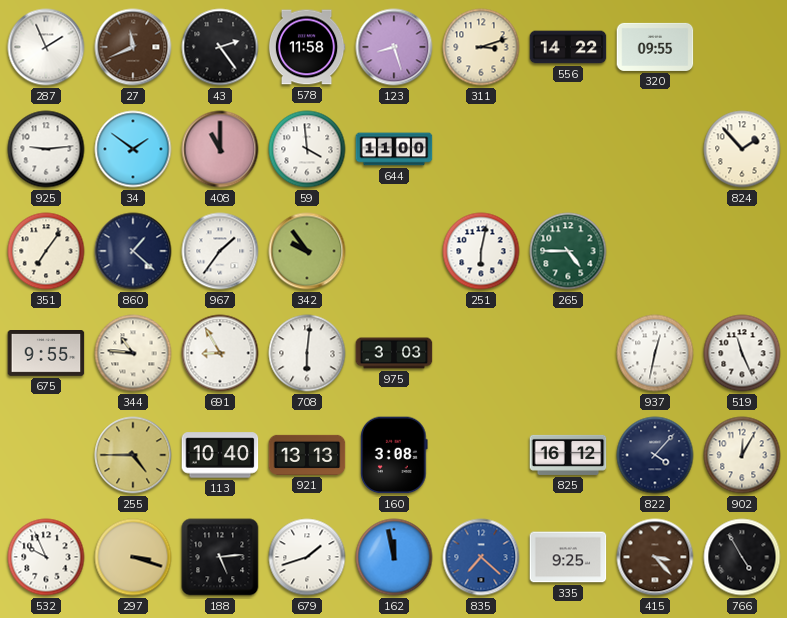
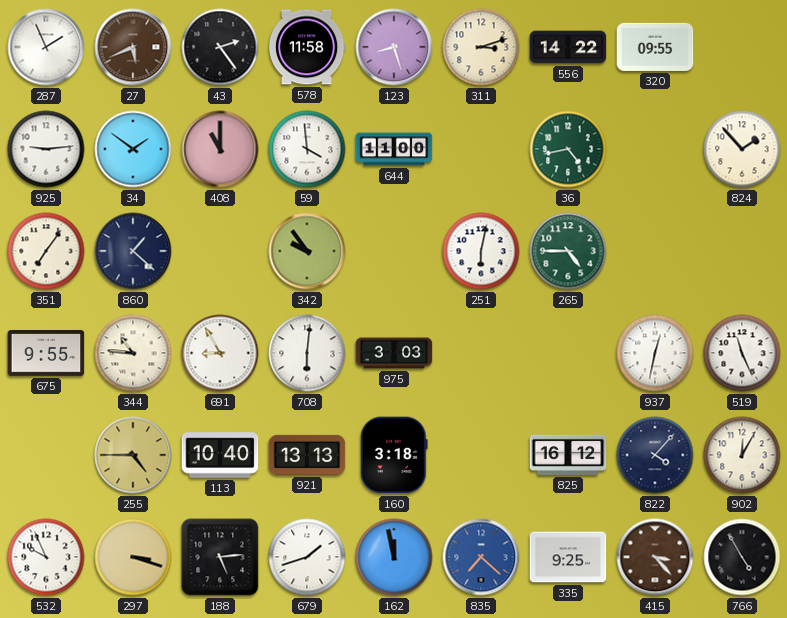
27: 11:41 -> 5:41
36: none -> 4:43
967: 1:36 -> none
160: 3:08 -> 3:18
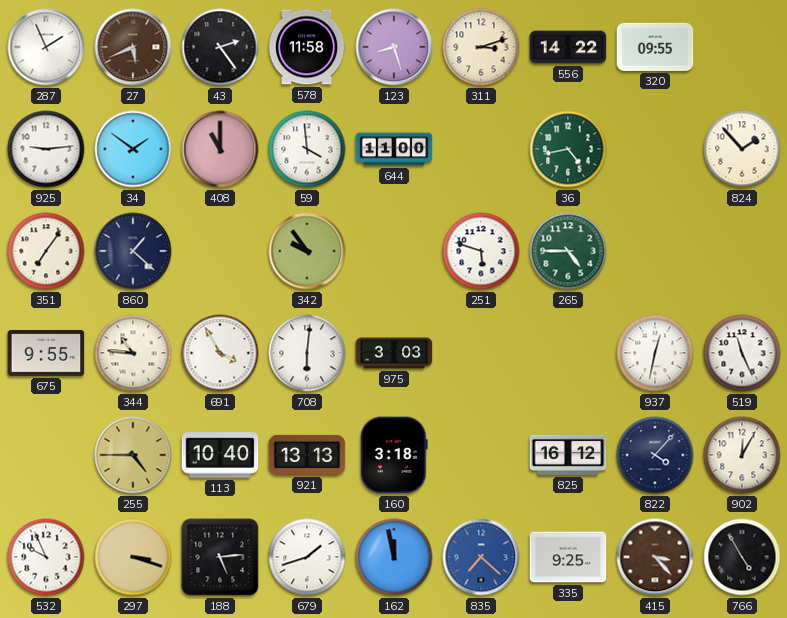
251: 6:02 -> 5:48
691: 8:55 -> 3:55
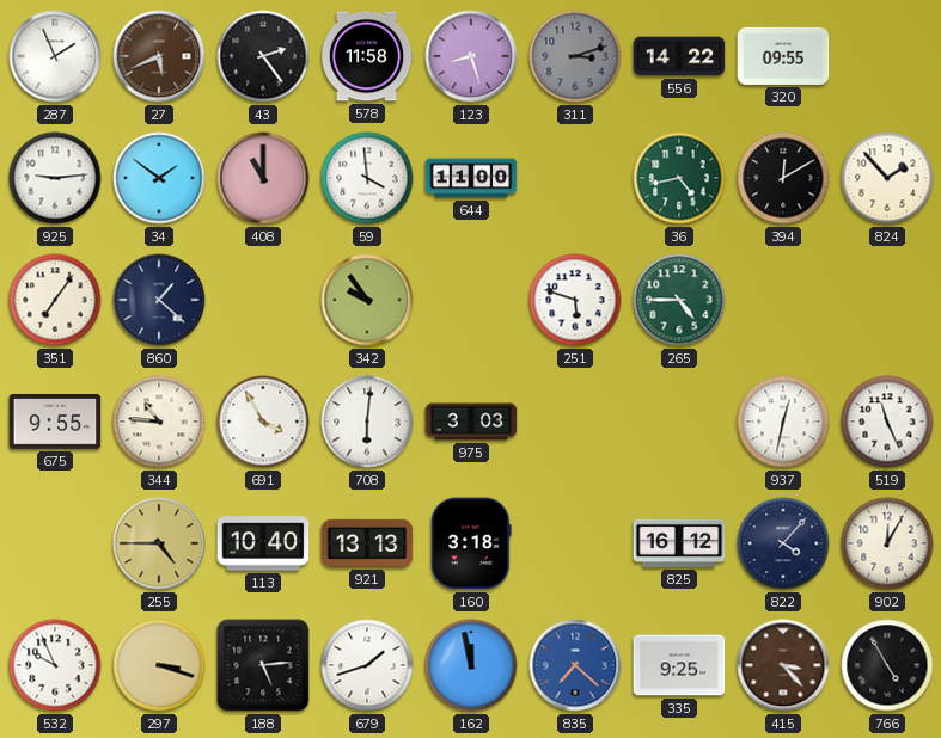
311 dial: cream -> grey
394: none -> 12:10
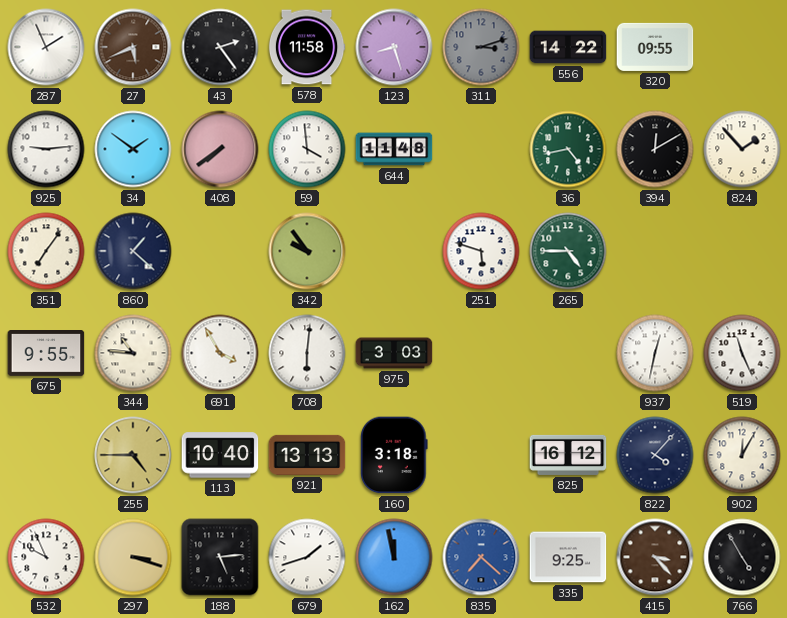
408: 11:00 -> 7:39
644: 11:00 -> 11:48
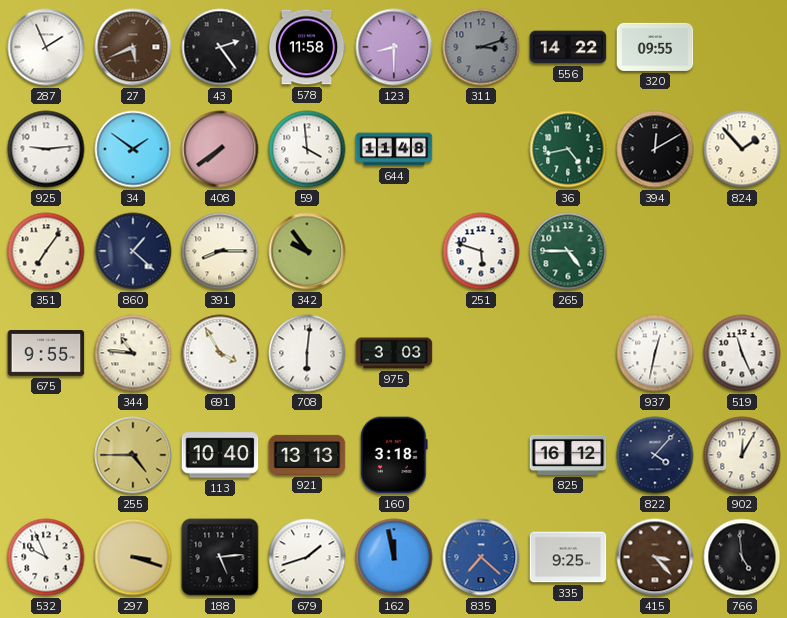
123: 8:27 -> 8:30
391: none -> 8:15
766: 4:55 -> 4:59
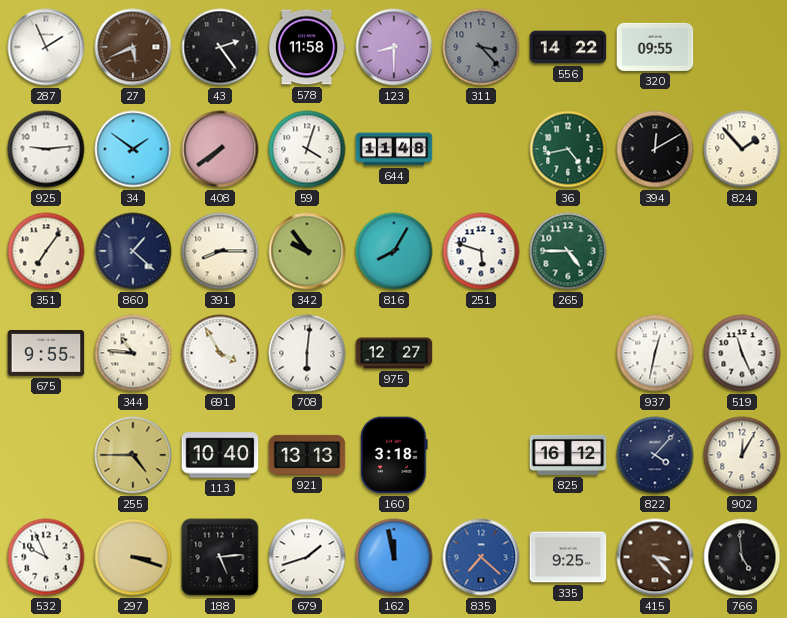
311: 3:12 -> 3:23
59: 3:59 -> 4:03
816: none -> 8:05
975: 3:03 -> 12:27
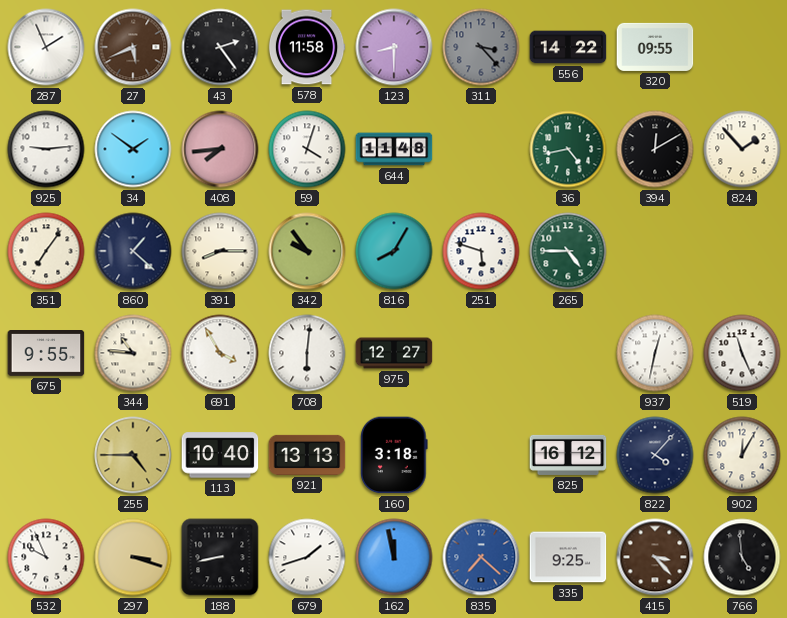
408: 7:39 -> 7:44
188: 5:14 -> 8:43
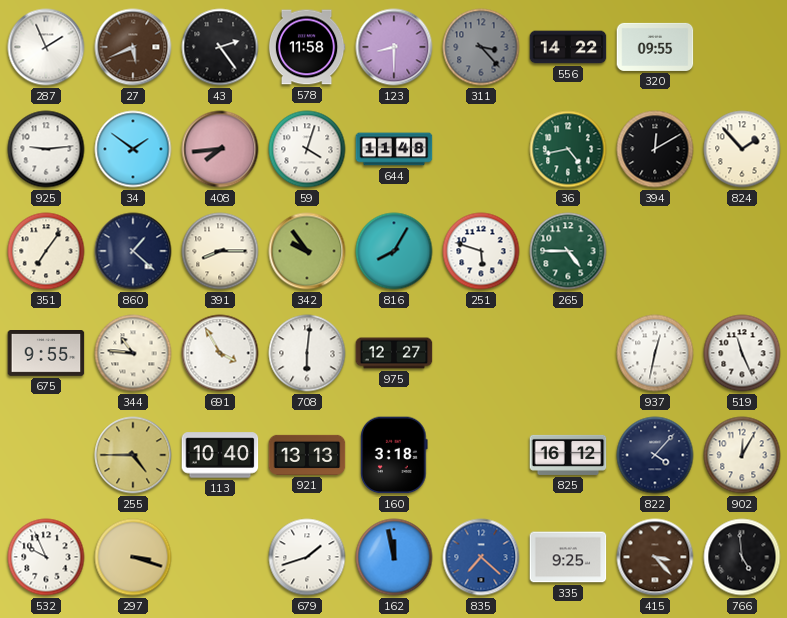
188: 8:43 -> none
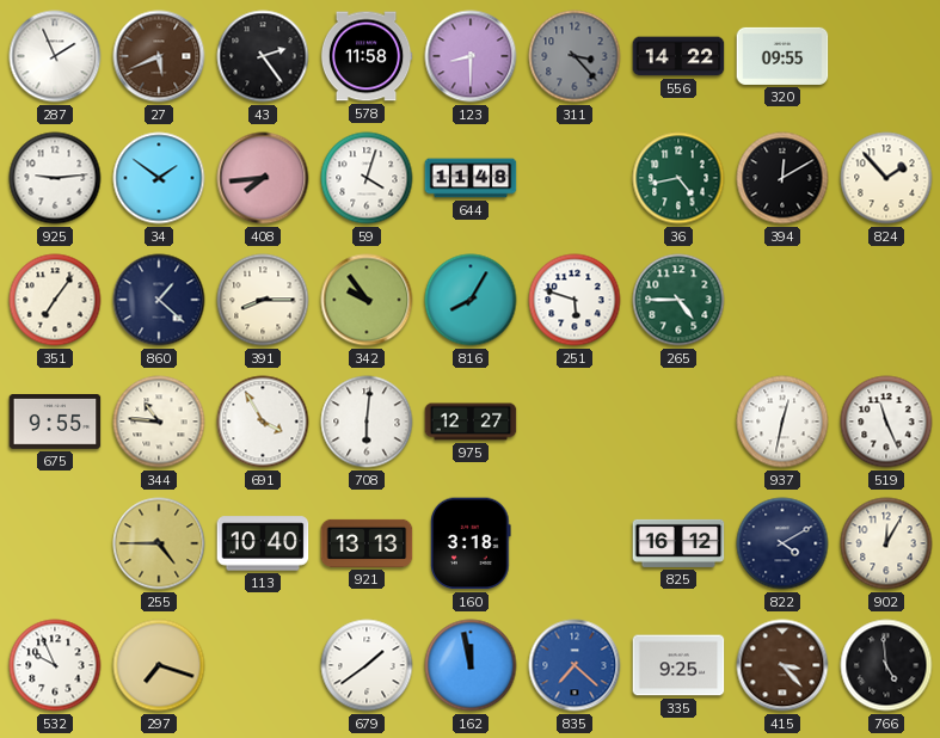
822: 4:07 -> 4:10
297: 3:18 -> 7:18
679: 1:42 -> 1:39
